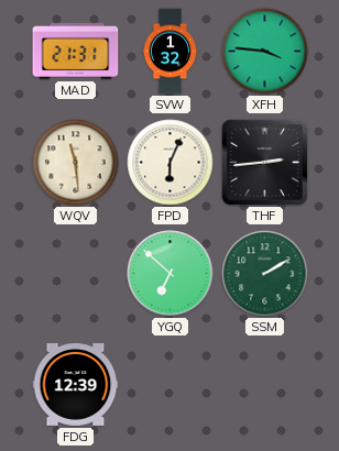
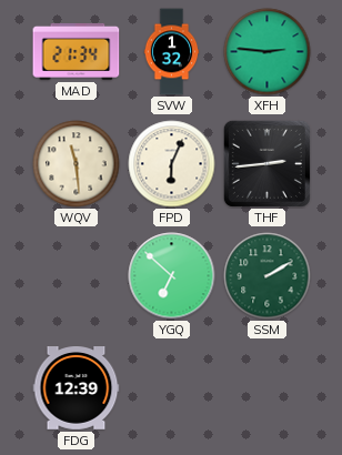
MAD: 21:31 -> 21:34
XFH: 3:46 -> 2:46
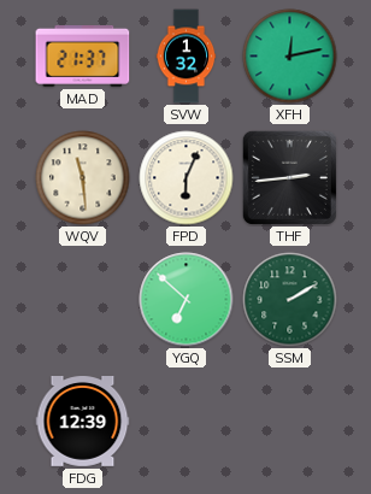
MAD: 21:34 -> 21:37
XFH: 2:46 -> 12:13
